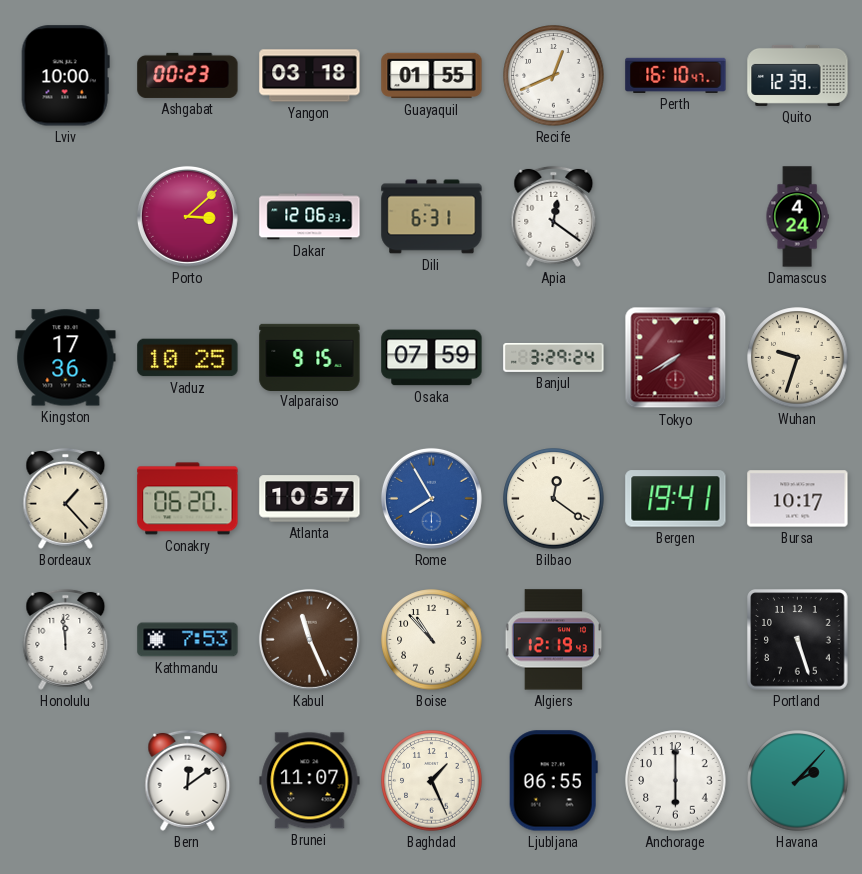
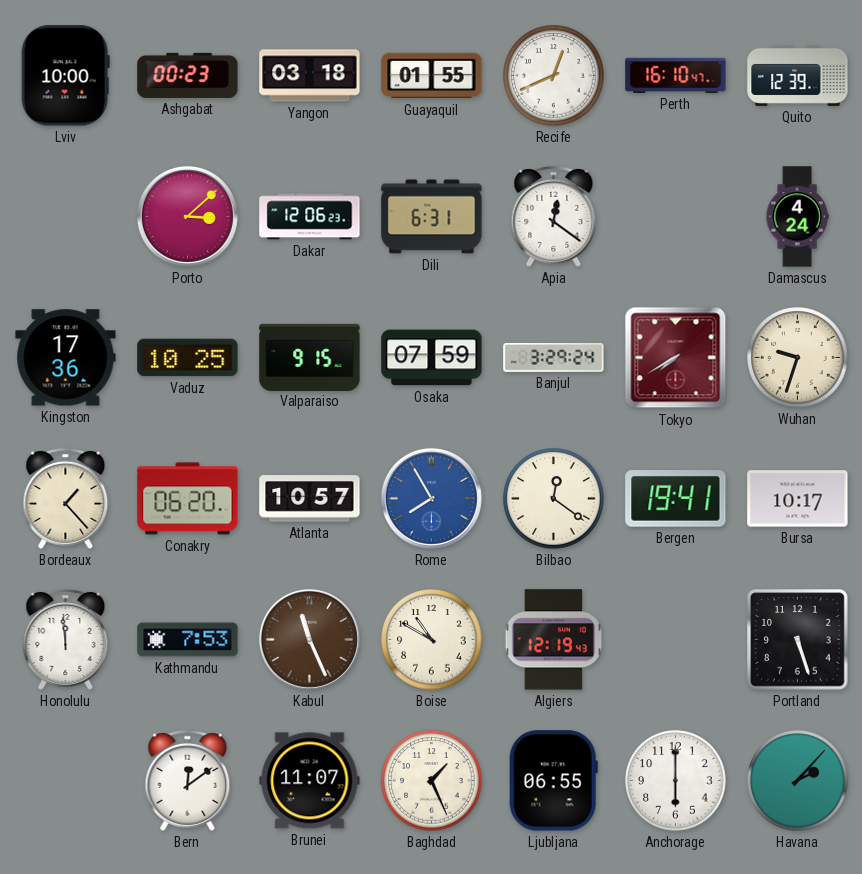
Boise: 10:53 -> 10:50
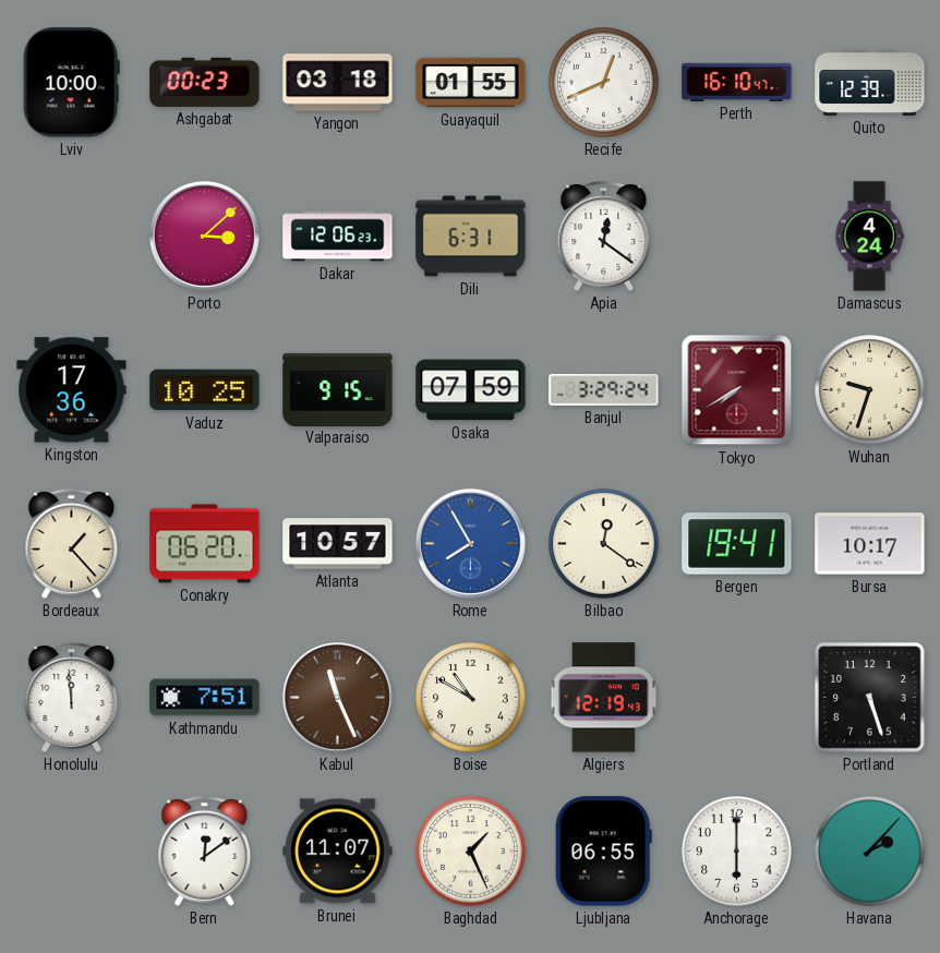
Kathmandu: 7:53 -> 7:51
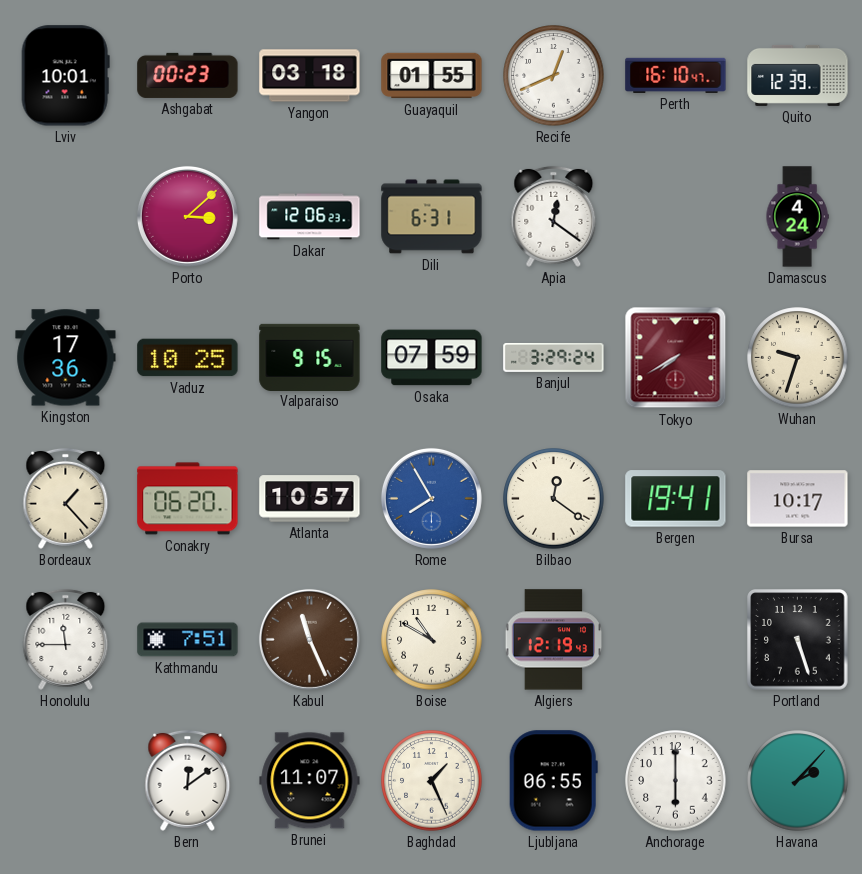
Lviv: 10:00 -> 10:01
Honolulu: 11:59 -> 11:45
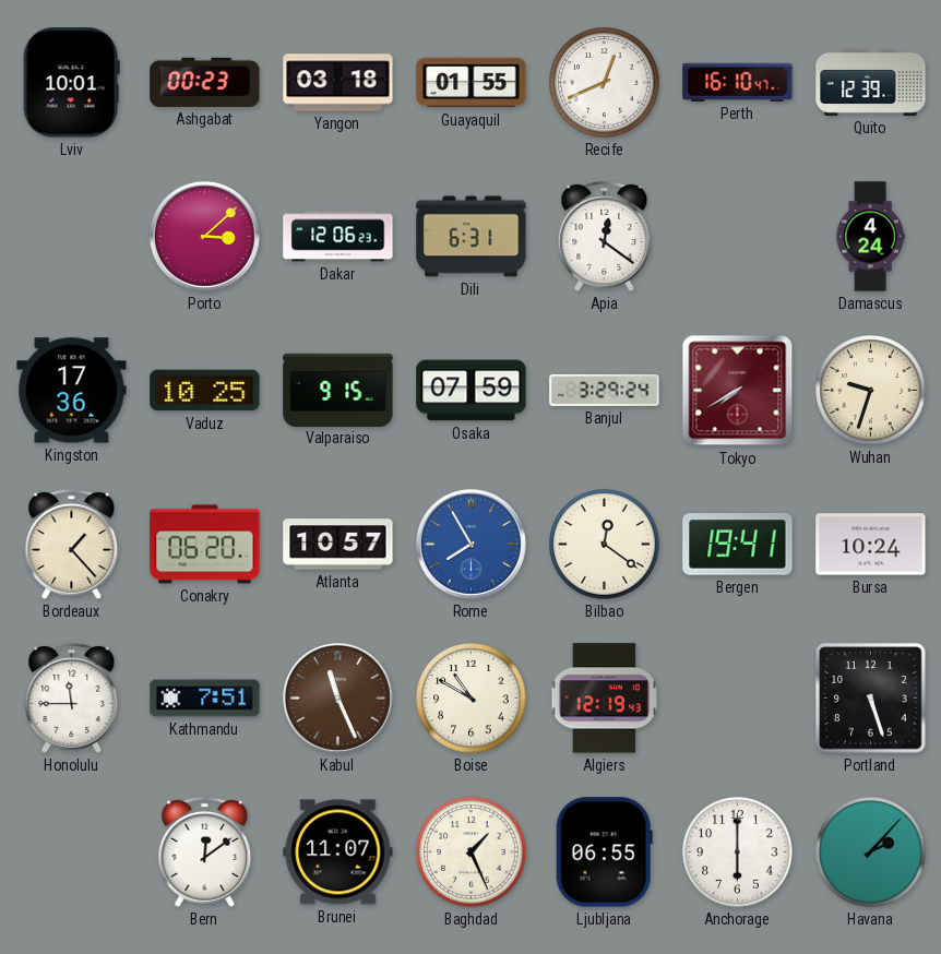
Bursa: 10:17 -> 10:24
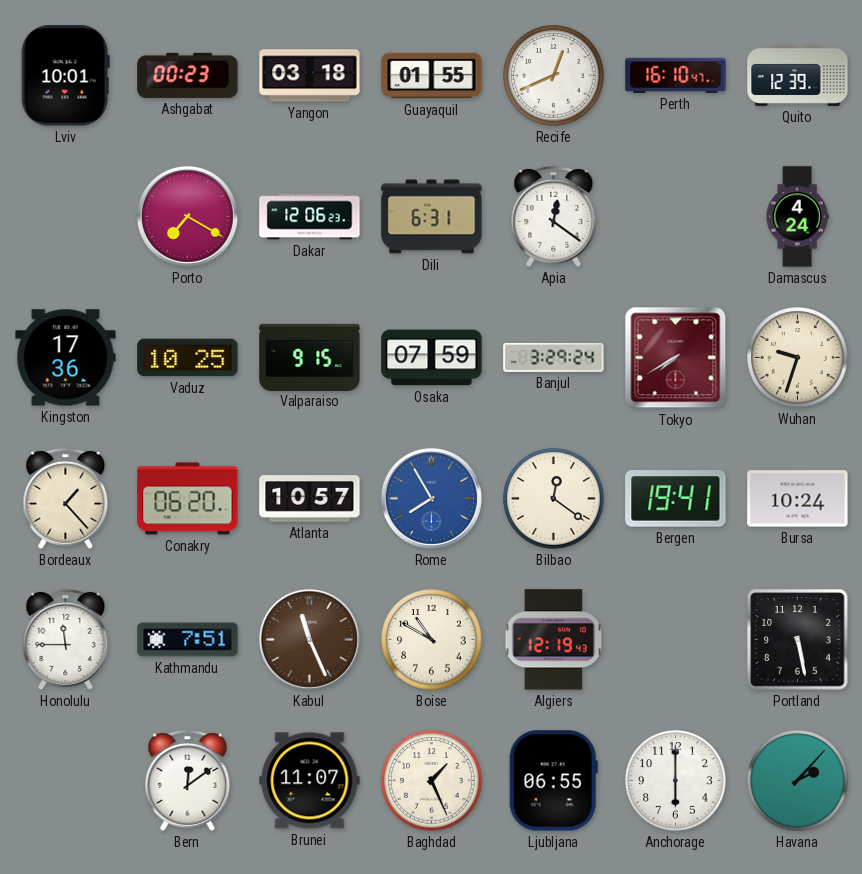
Porto: 3:08 -> 7:20
Portland: 5:27 -> 5:28
